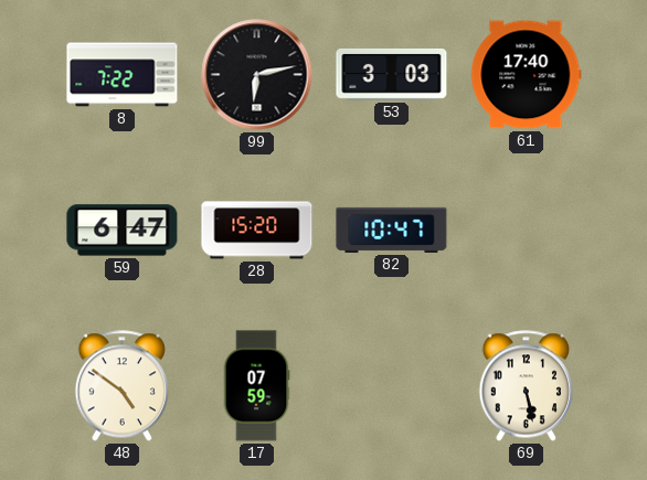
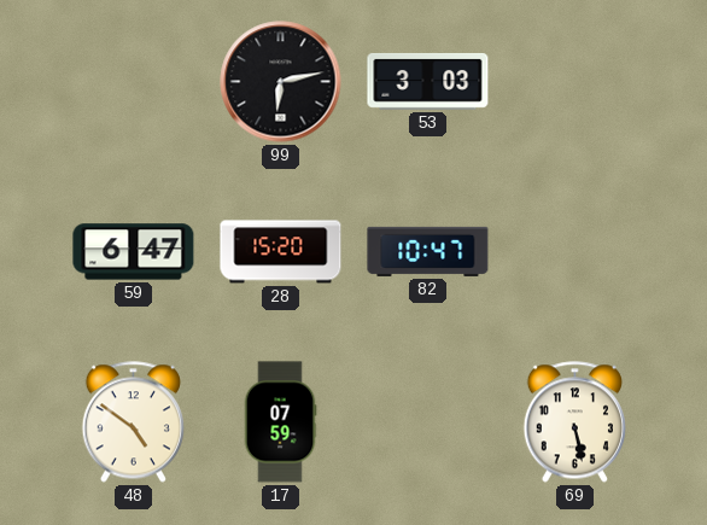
8: 7:22 -> none
61: 17:40 -> none
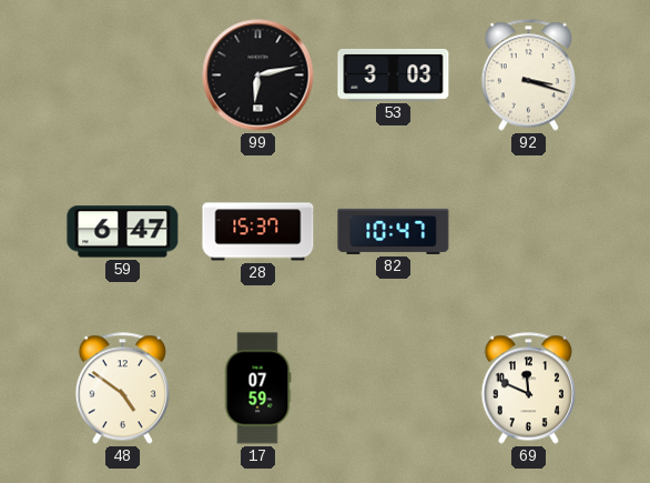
92: none -> 3:18
28: 15:20 -> 15:37
69: 5:28 -> 11:49
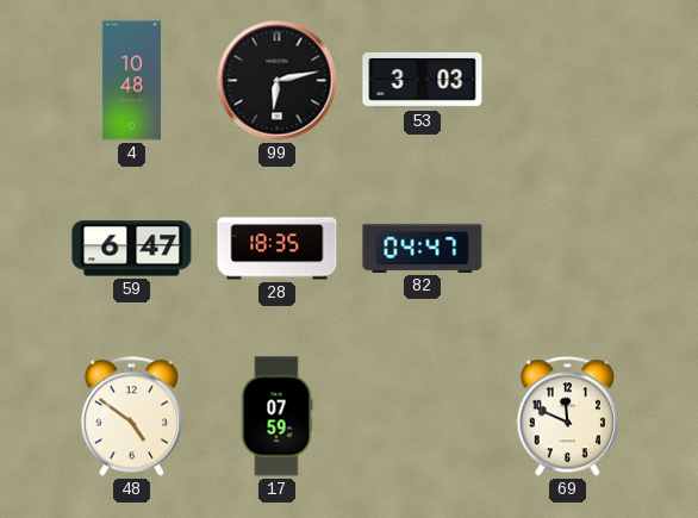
4: none -> 10:48
92: 3:18 -> none
28: 15:37 -> 18:35
82: 10:47 -> 04:47
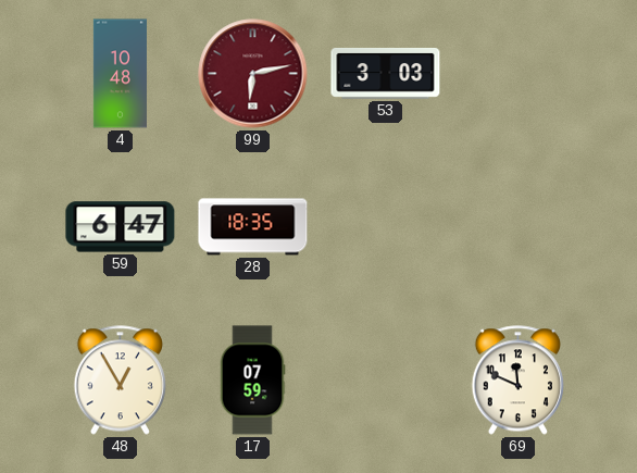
99 dial: black -> burgundy
82: 04:47 -> none
48: 4:51 -> 12:55
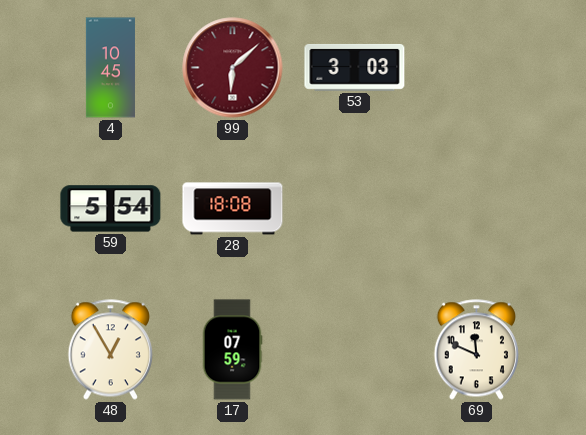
4: 10:48 -> 10:45
99: 6:13 -> 6:08
59: 6:47 -> 5:54
28: 18:35 -> 18:08
